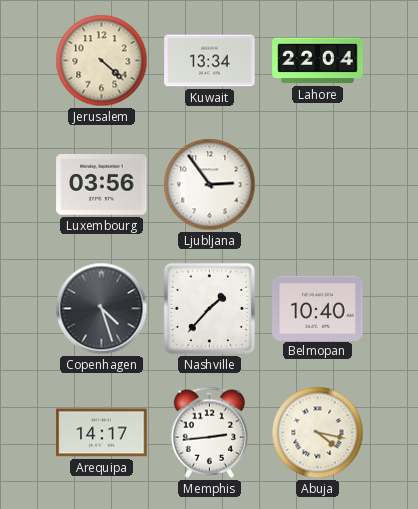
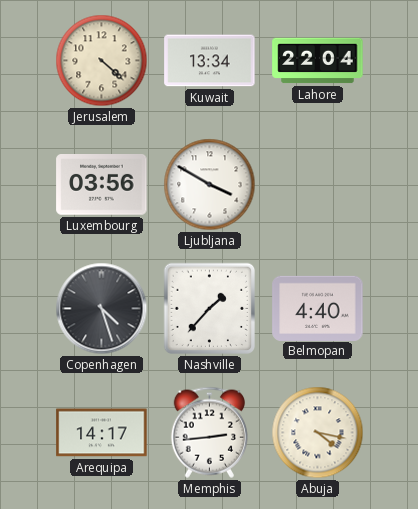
Ljubljana: 2:54 -> 3:50
Belmopan: 10:40 -> 4:40
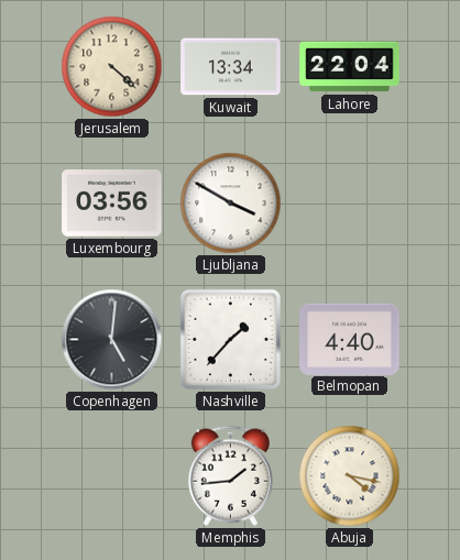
Copenhagen: 4:27 -> 5:01
Arequipa: 14:17 -> none
Memphis: 2:44 -> 1:44
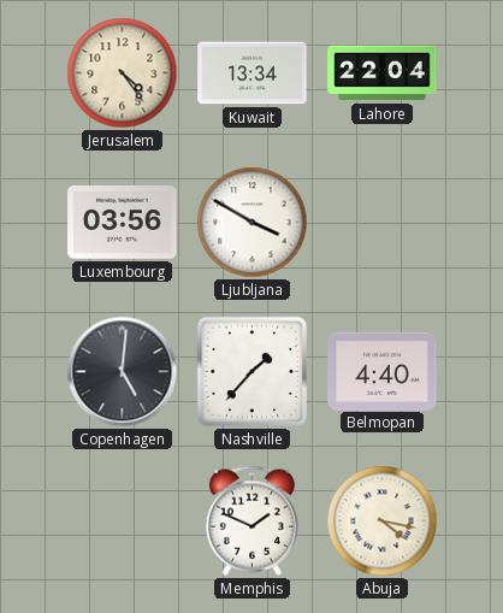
Jerusalem: 4:22 -> 4:24
Memphis: 1:44 -> 1:49
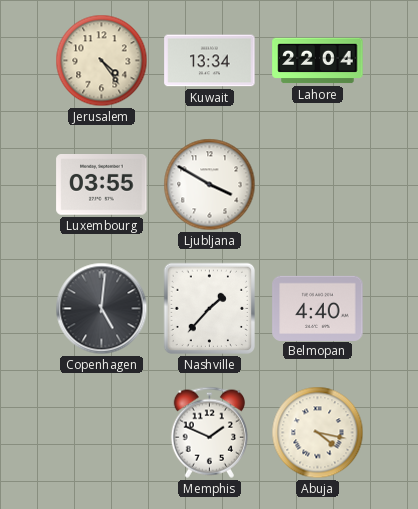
Luxembourg: 03:56 -> 03:55
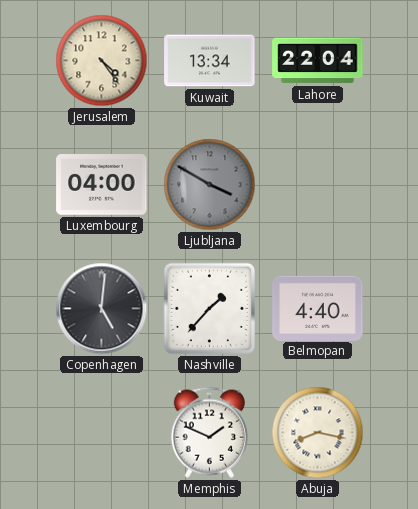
Luxembourg: 03:55 -> 04:00
Ljubljana dial: white -> grey
Abuja: 4:17 -> 8:17
